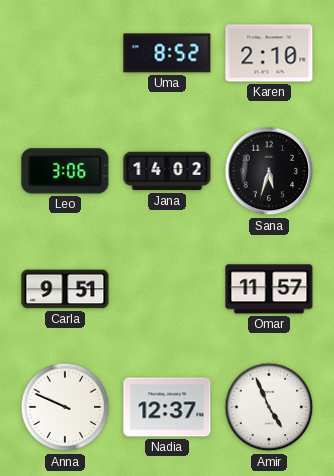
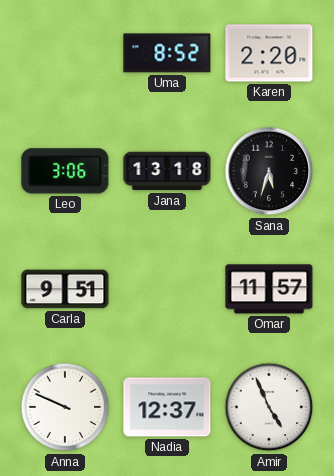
Karen: 2:10 -> 2:20
Jana: 14:02 -> 13:18
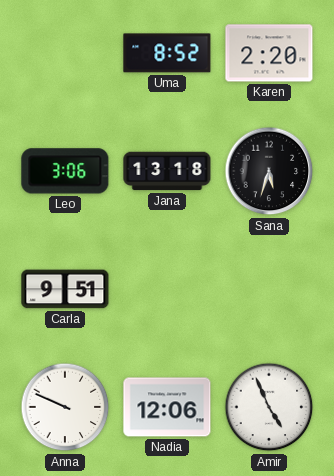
Omar: 11:57 -> none
Nadia: 12:37 -> 12:06
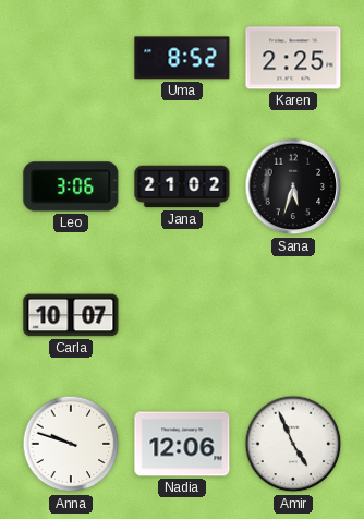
Karen: 2:20 -> 2:25
Jana: 13:18 -> 21:02
Carla: 9:51 -> 10:07
Anna: 9:49 -> 9:48
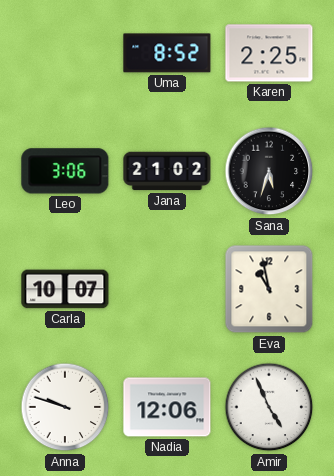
Eva: none -> 10:58
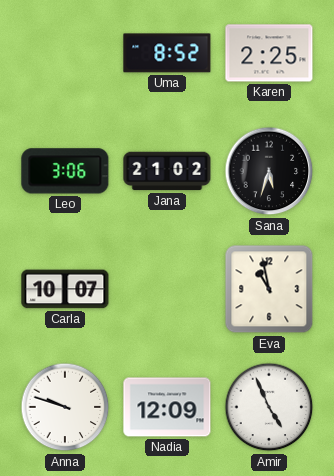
Nadia: 12:06 -> 12:09
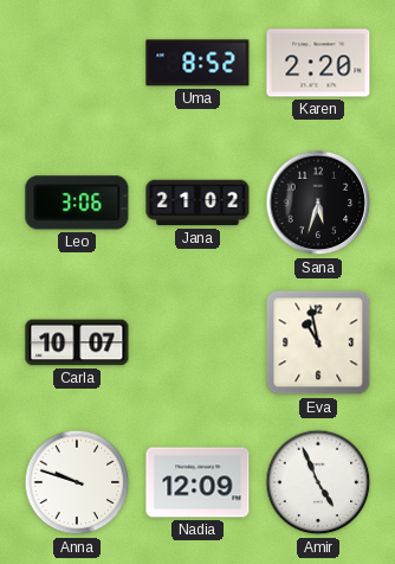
Karen: 2:25 -> 2:20
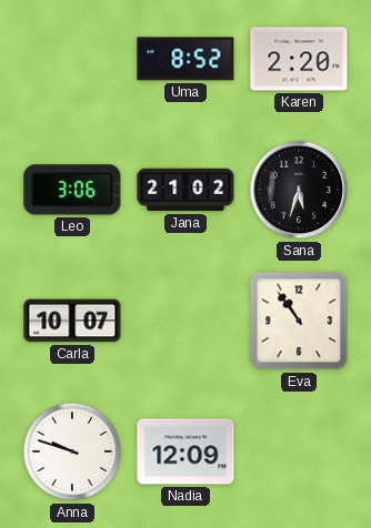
Eva: 10:58 -> 10:54
Amir: 4:56 -> none
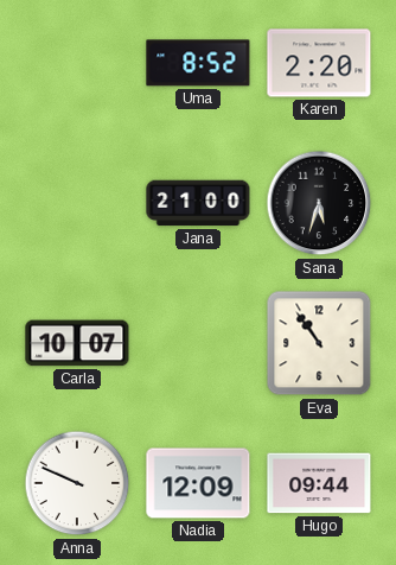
Leo: 3:06 -> none
Jana: 21:02 -> 21:00
Anna: 9:48 -> 9:49
Hugo: none -> 09:44
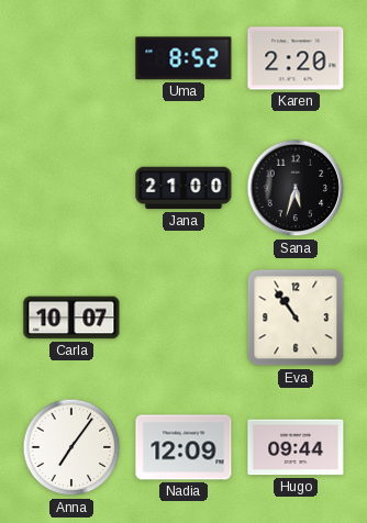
Anna: 9:49 -> 7:06
